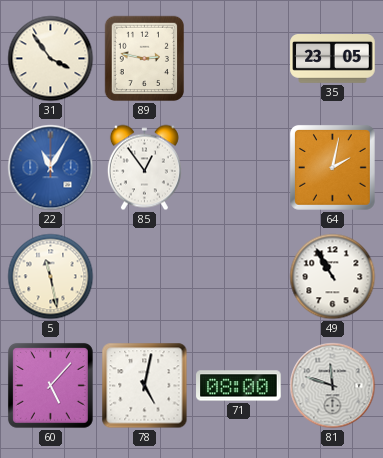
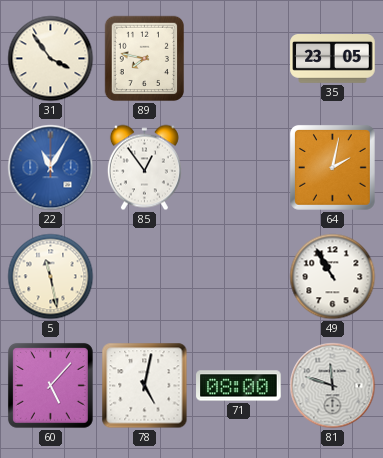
89: 2:47 -> 7:47
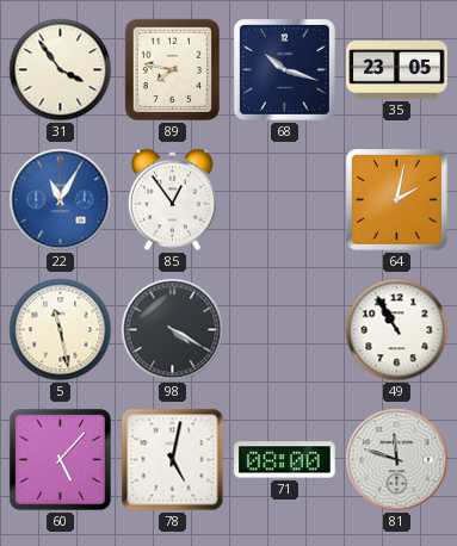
68: none -> 10:18
98: none -> 4:20
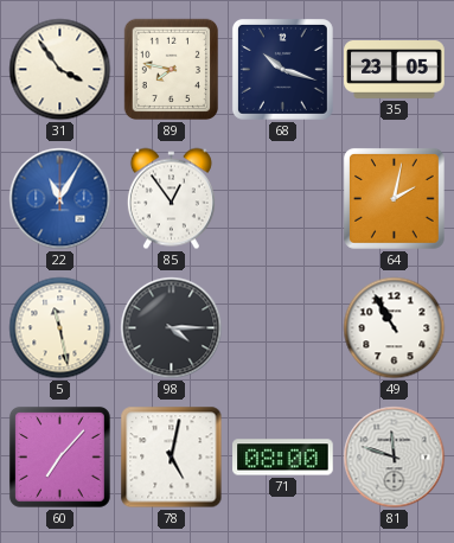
98: 4:20 -> 4:15
60: 5:07 -> 7:07
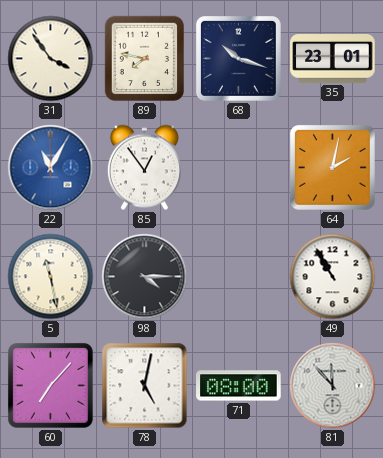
35: 23:05 -> 23:01
81: 11:48 -> 11:53
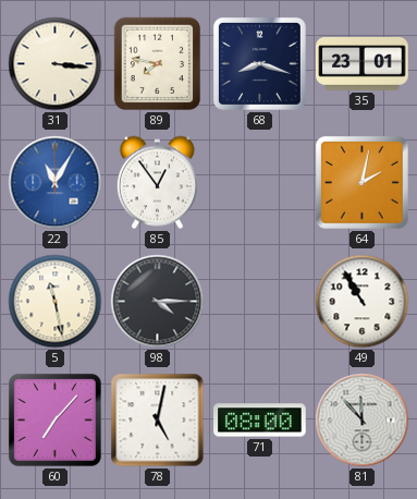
31: 3:54 -> 3:16
68: 10:18 -> 8:18
